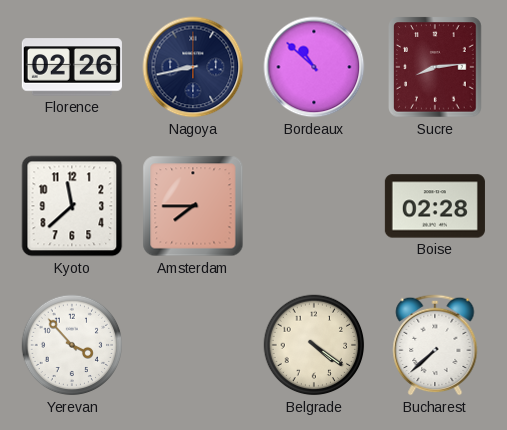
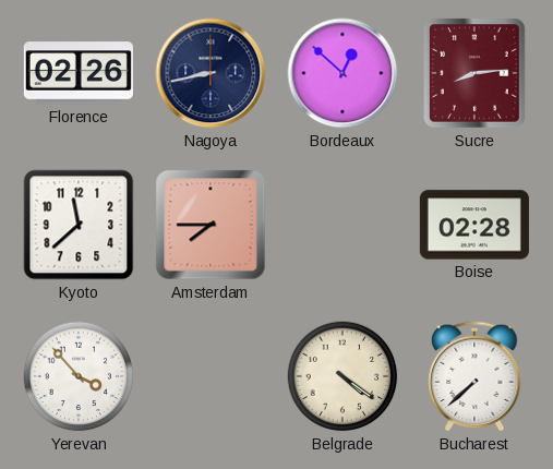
Bordeaux: 10:52 -> 12:52
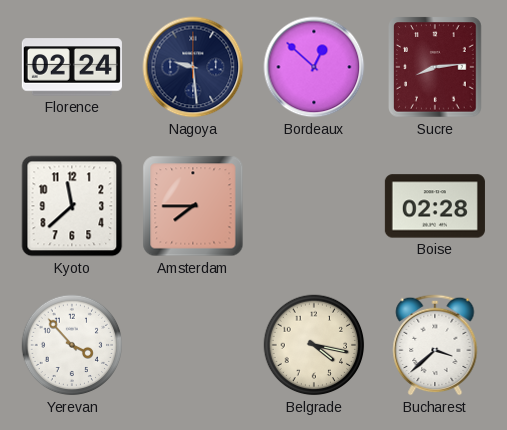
Florence: 02:26 -> 02:24
Nagoya: 8:43 -> 9:29
Belgrade: 4:21 -> 4:17
Bucharest: 7:38 -> 3:38
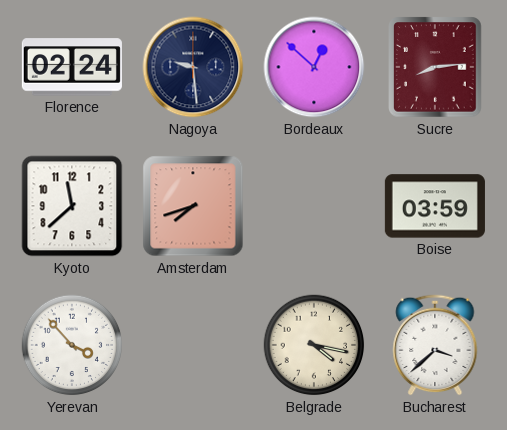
Amsterdam: 7:45 -> 7:42
Boise: 02:28 -> 03:59
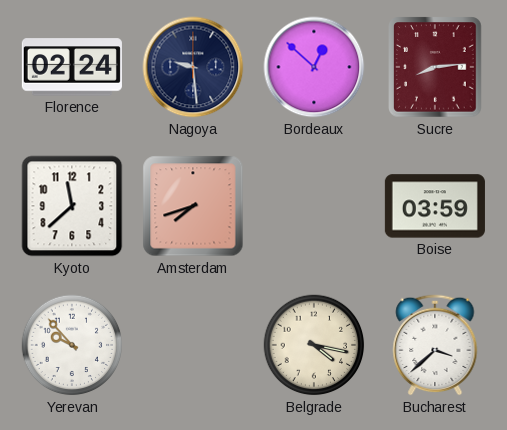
Yerevan: 3:53 -> 9:53
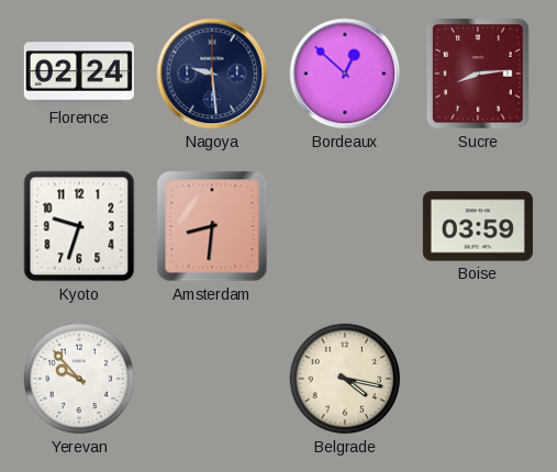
Kyoto: 11:38 -> 9:33
Amsterdam: 7:42 -> 8:31
Bucharest: 3:38 -> none
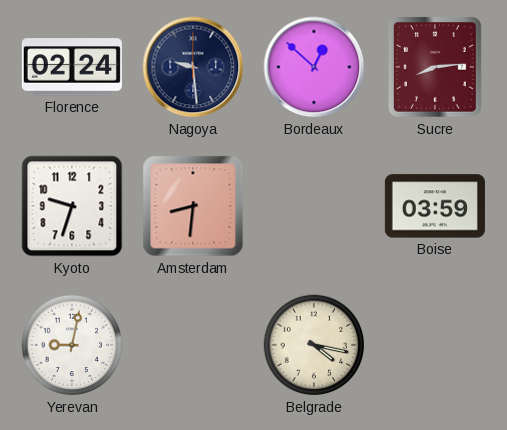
Yerevan: 9:53 -> 9:02
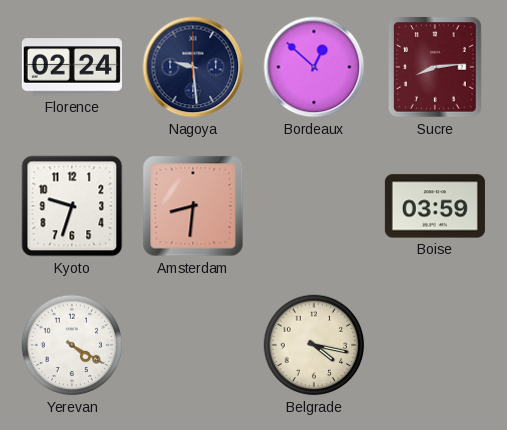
Yerevan: 9:02 -> 4:20
